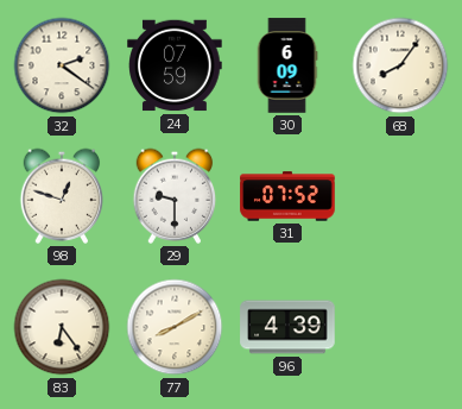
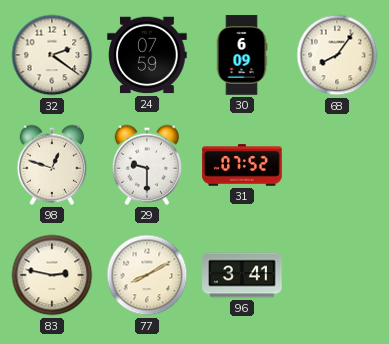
83: 6:24 -> 2:47
96: 4:39 -> 3:41
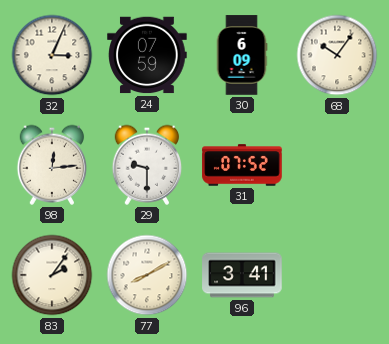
32: 2:21 -> 3:04
68: 8:06 -> 10:06
98: 12:48 -> 12:14
83: 2:47 -> 2:06
